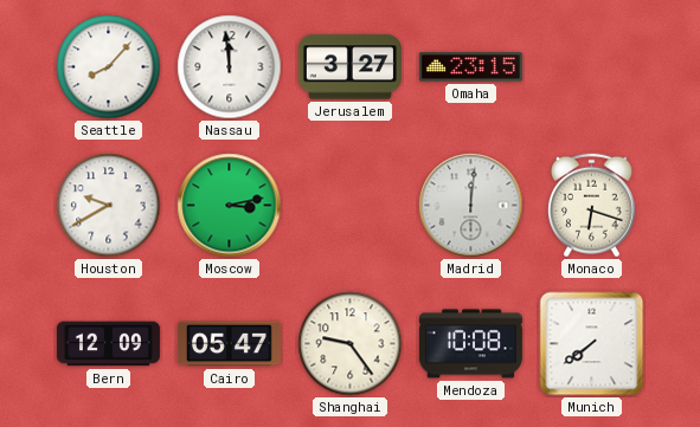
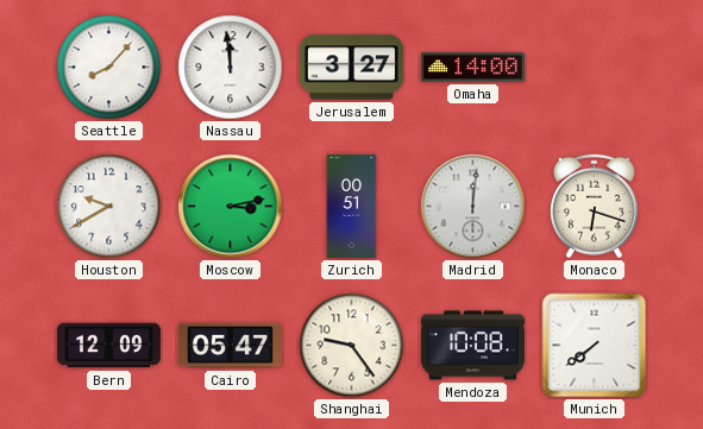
Omaha: 23:15 -> 14:00
Zurich: none -> 00:51
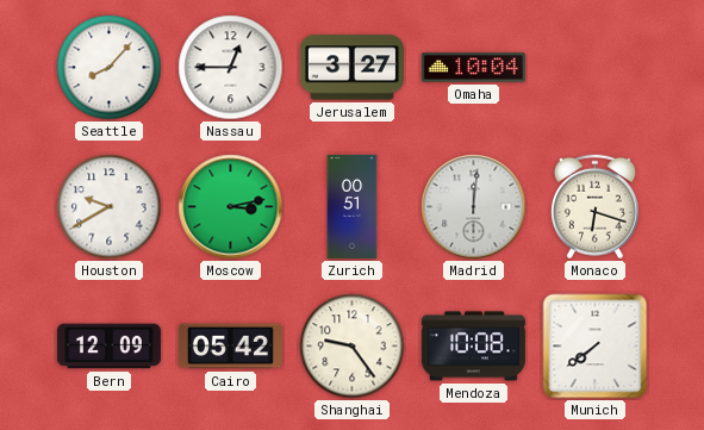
Nassau: 11:59 -> 12:45
Omaha: 14:00 -> 10:04
Cairo: 05:47 -> 05:42
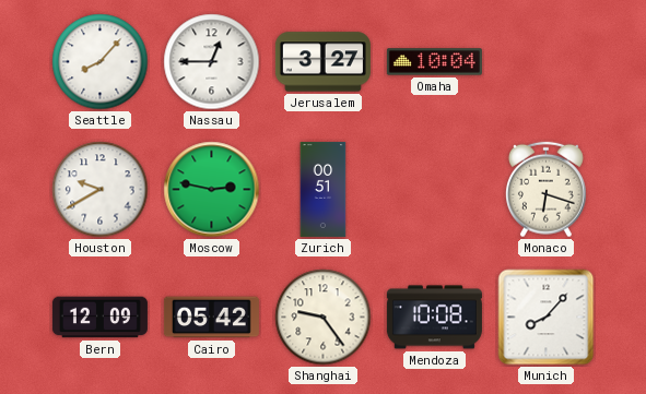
Moscow: 3:13 -> 2:47
Madrid: 12:01 -> none
Munich: 7:39 -> 8:07
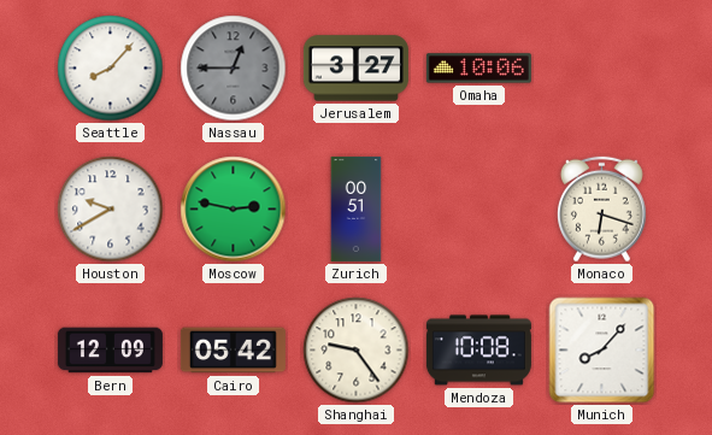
Nassau dial: white -> grey
Omaha: 10:04 -> 10:06
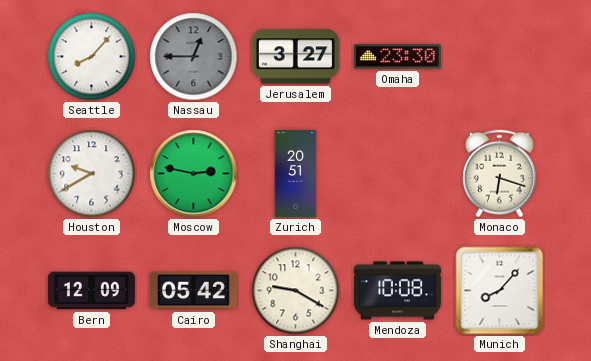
Omaha: 10:06 -> 23:30
Zurich: 00:51 -> 20:51
Shanghai: 9:24 -> 9:20
